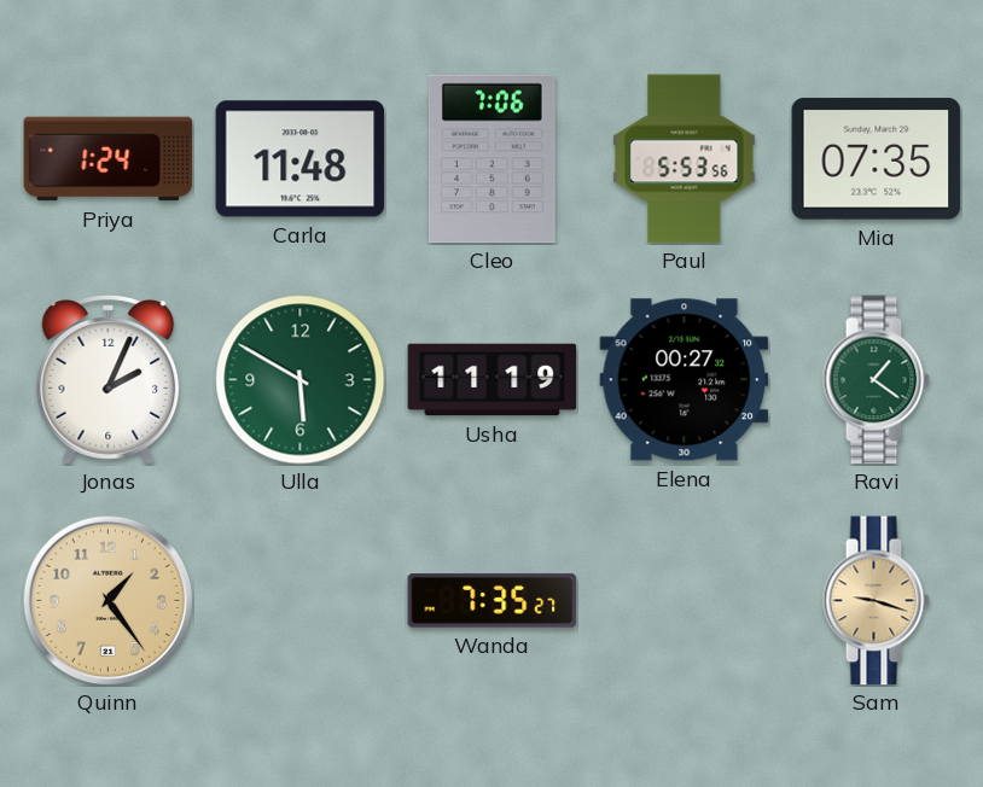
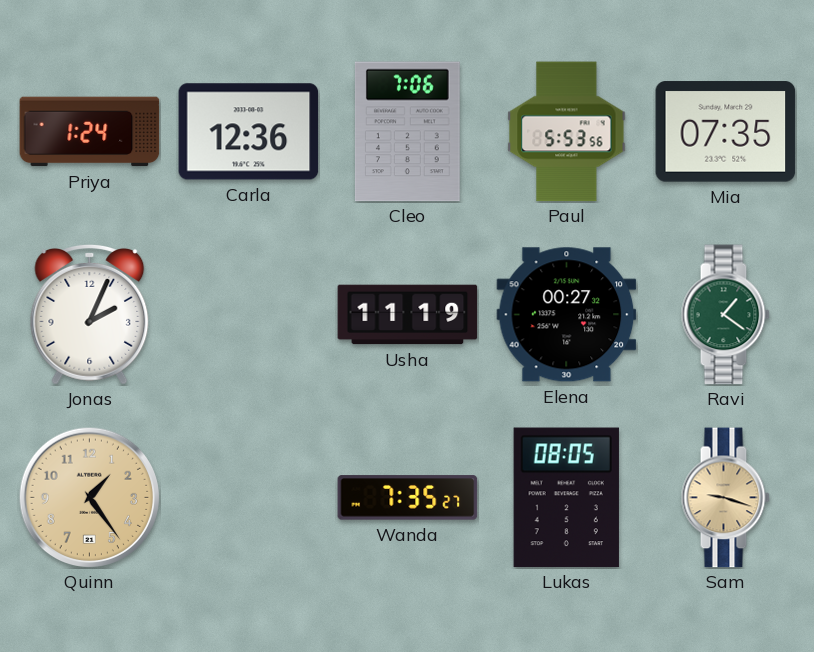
Carla: 11:48 -> 12:36
Ulla: 5:50 -> none
Lukas: none -> 08:05
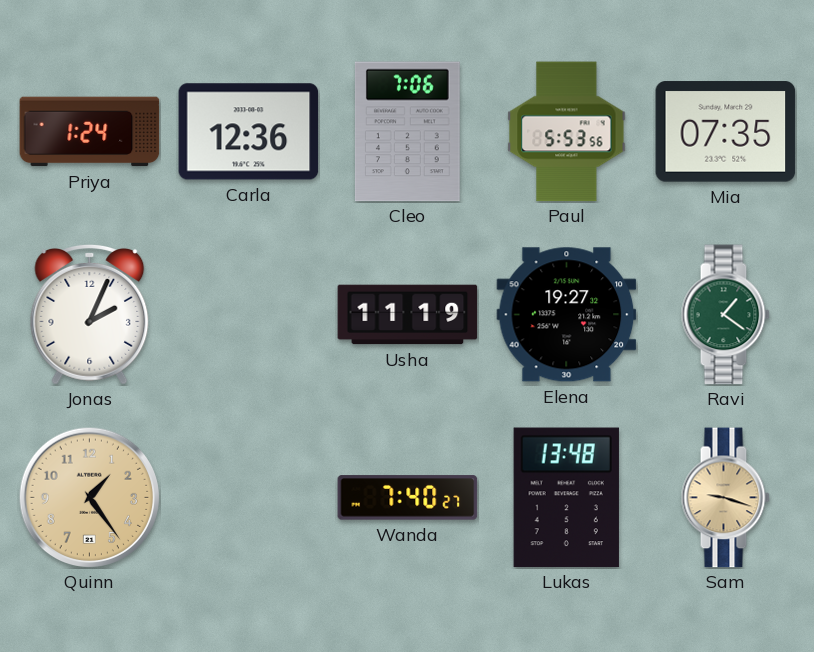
Elena: 00:27 -> 19:27
Wanda: 7:35 -> 7:40
Lukas: 08:05 -> 13:48
